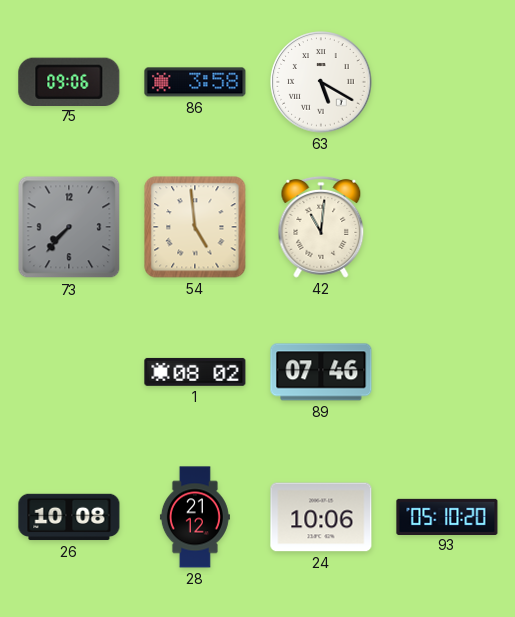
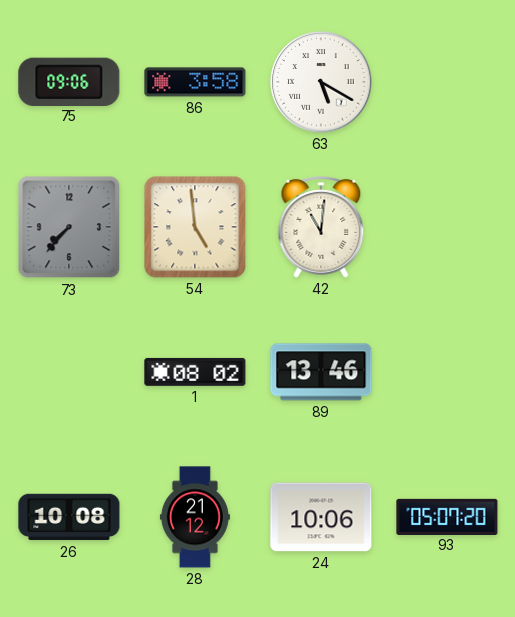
89: 07:46 -> 13:46
93: 05:10 -> 05:07
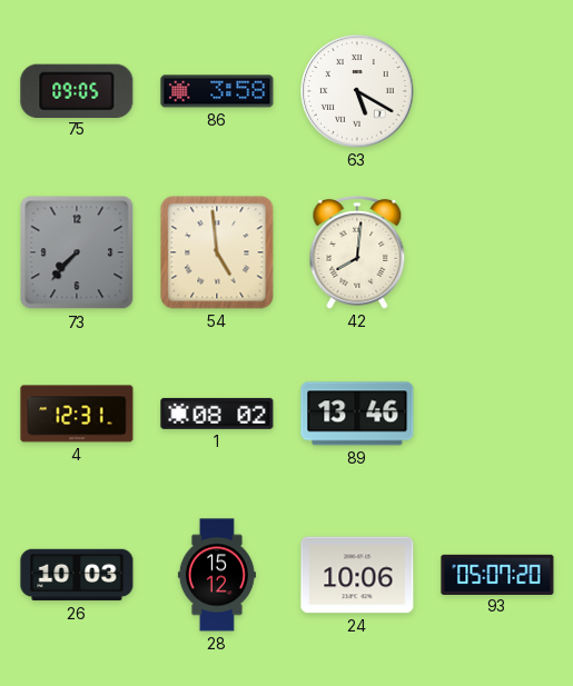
75: 09:06 -> 09:05
42: 11:01 -> 8:01
4: none -> 12:31
26: 10:08 -> 10:03
28: 21:12 -> 15:12
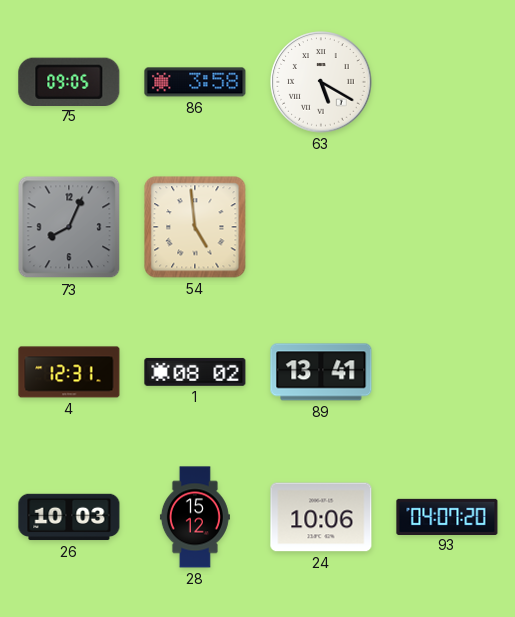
73: 7:37 -> 8:04
42: 8:01 -> none
89: 13:46 -> 13:41
93: 05:07 -> 04:07
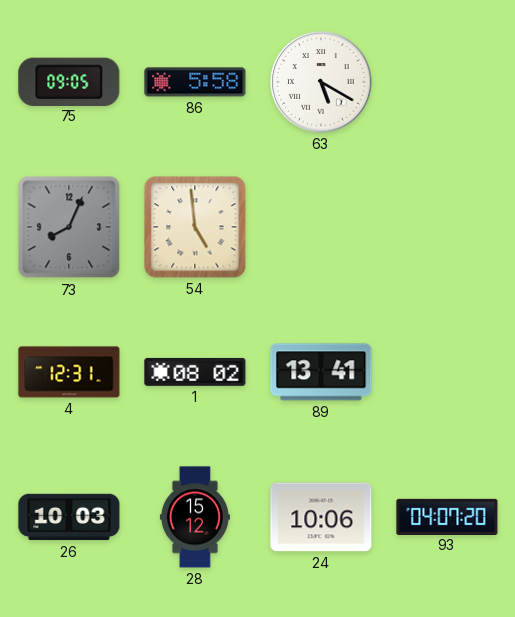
86: 3:58 -> 5:58
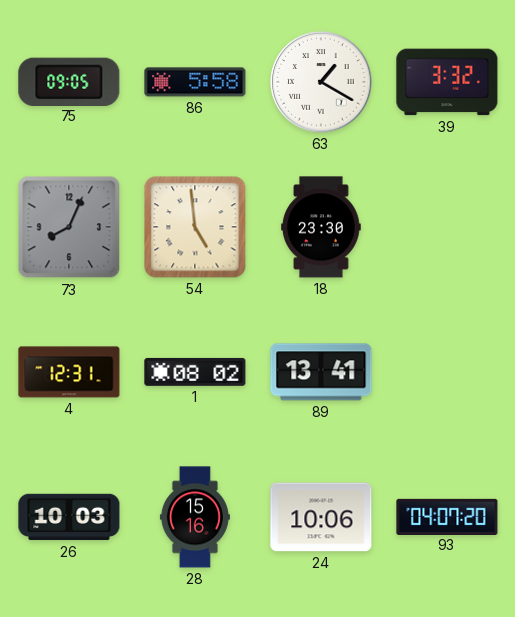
63: 5:20 -> 1:20
39: none -> 3:32
18: none -> 23:30
28: 15:12 -> 15:16
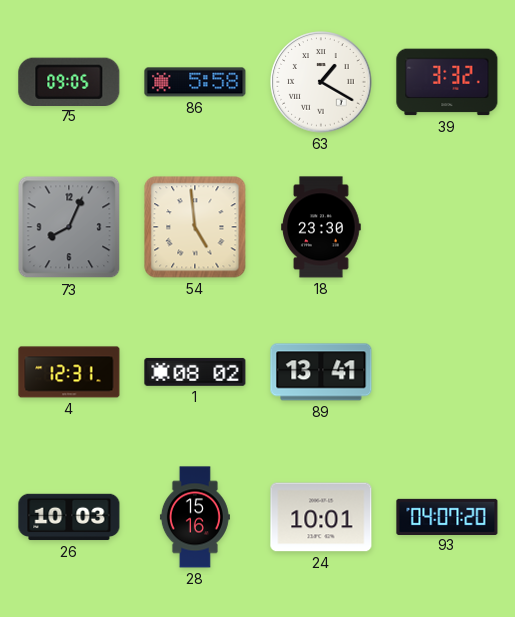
24: 10:06 -> 10:01
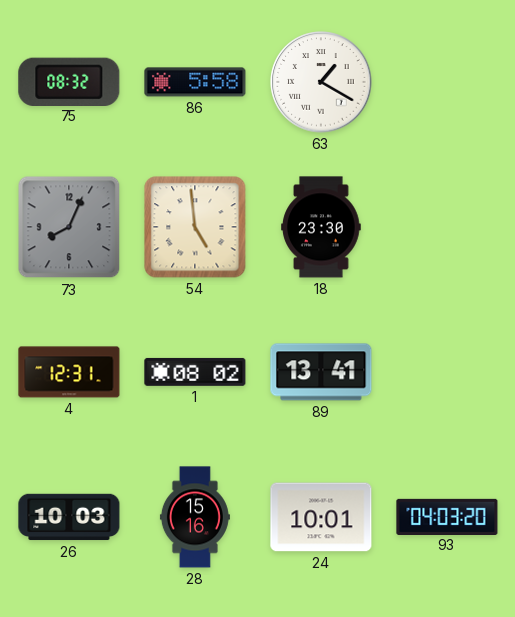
75: 09:05 -> 08:32
39: 3:32 -> none
93: 04:07 -> 04:03
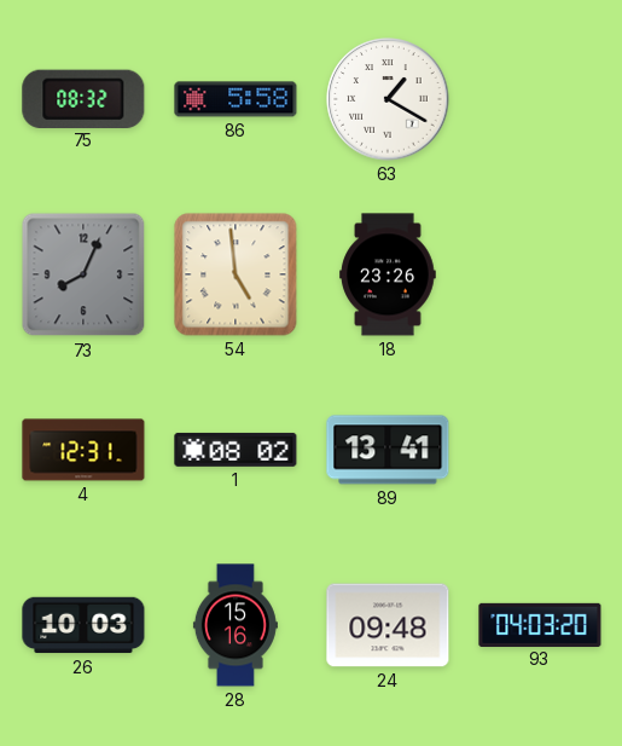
18: 23:30 -> 23:26
24: 10:01 -> 09:48
